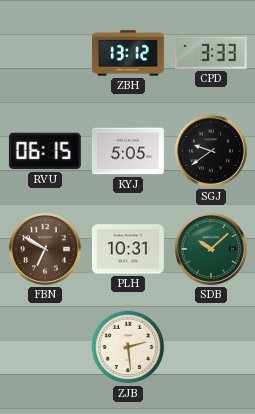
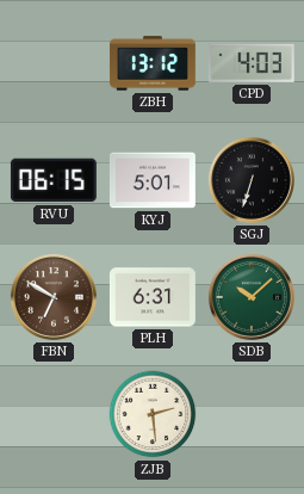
CPD: 3:33 -> 4:03
KYJ: 5:05 -> 5:01
SGJ: 9:39 -> 6:33
PLH: 10:31 -> 6:31
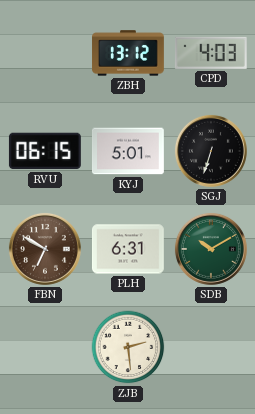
SDB: 10:08 -> 10:10
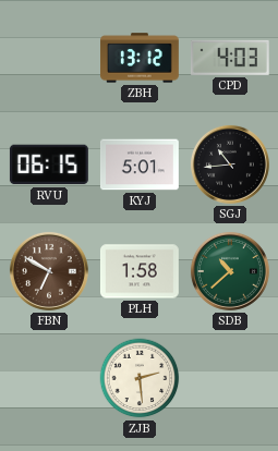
SGJ: 6:33 -> 10:44
PLH: 6:31 -> 1:58
SDB: 10:10 -> 10:38
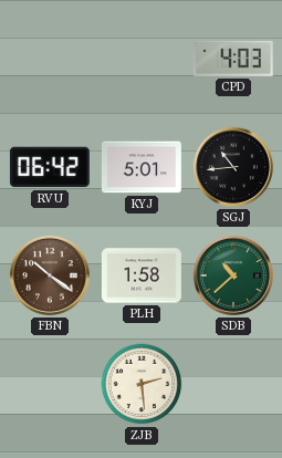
ZBH: 13:12 -> none
RVU: 06:15 -> 06:42
FBN: 6:50 -> 10:21
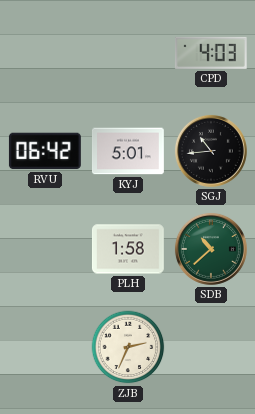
FBN: 10:21 -> none
ZJB: 2:29 -> 2:34
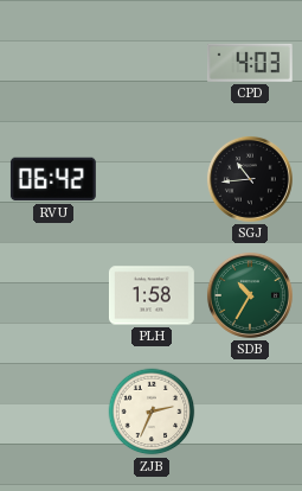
KYJ: 5:01 -> none
SDB: 10:38 -> 10:35
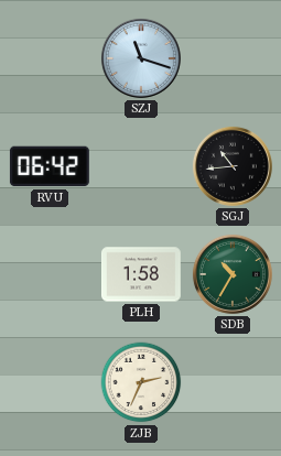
SZJ: none -> 11:18
CPD: 4:03 -> none
